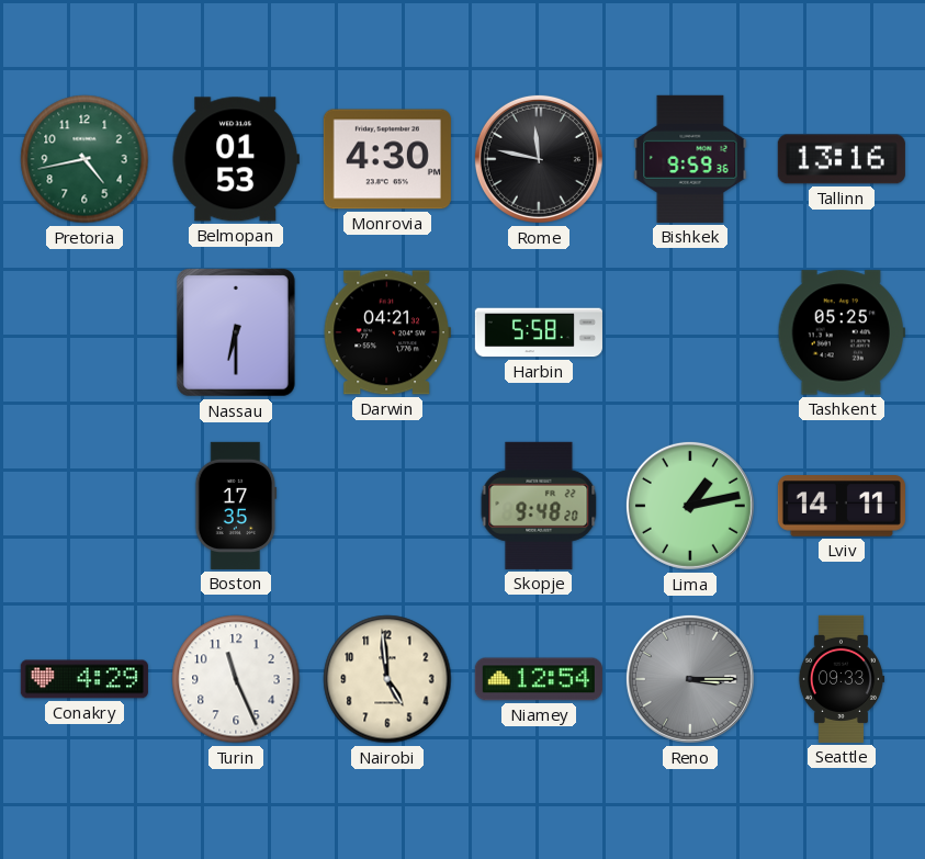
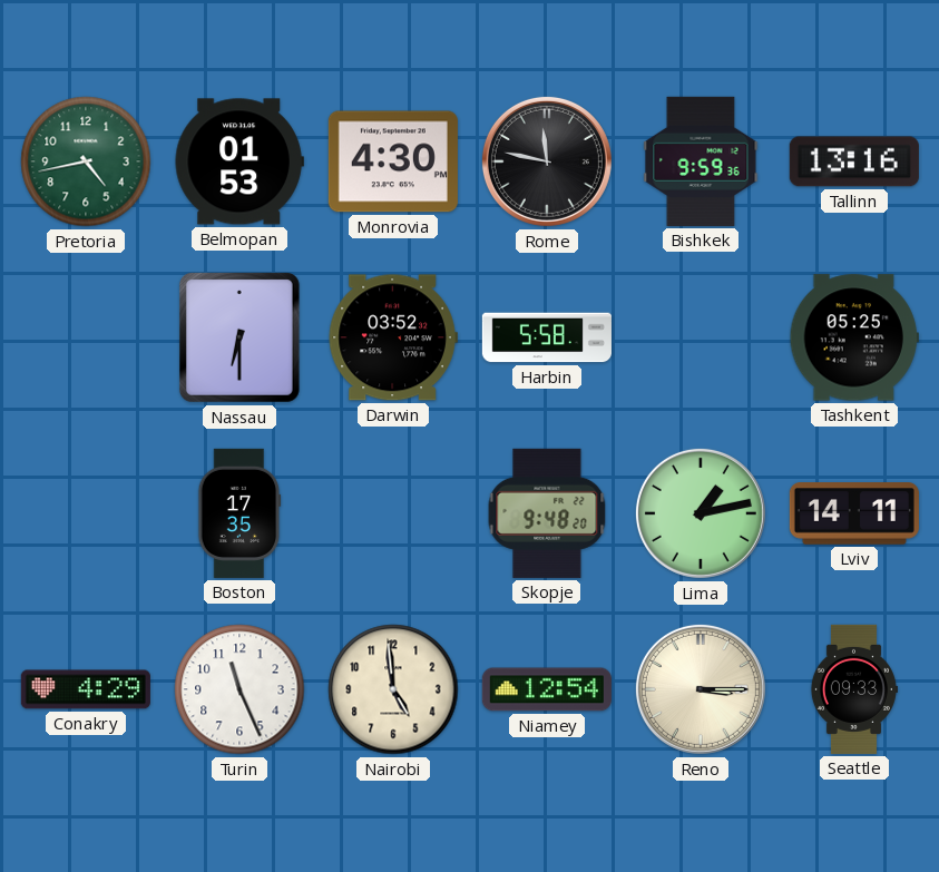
Darwin: 04:21 -> 03:52
Reno dial: grey -> cream
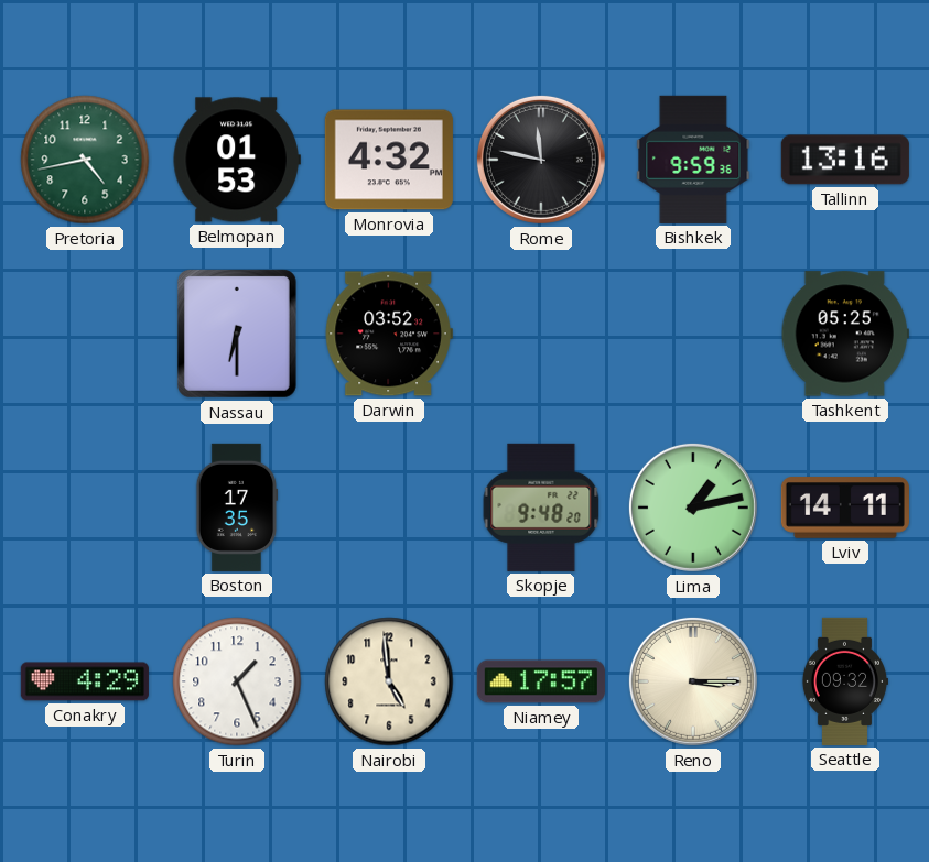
Monrovia: 4:30 -> 4:32
Harbin: 5:58 -> none
Turin: 11:26 -> 1:26
Niamey: 12:54 -> 17:57
Seattle: 09:33 -> 09:32
